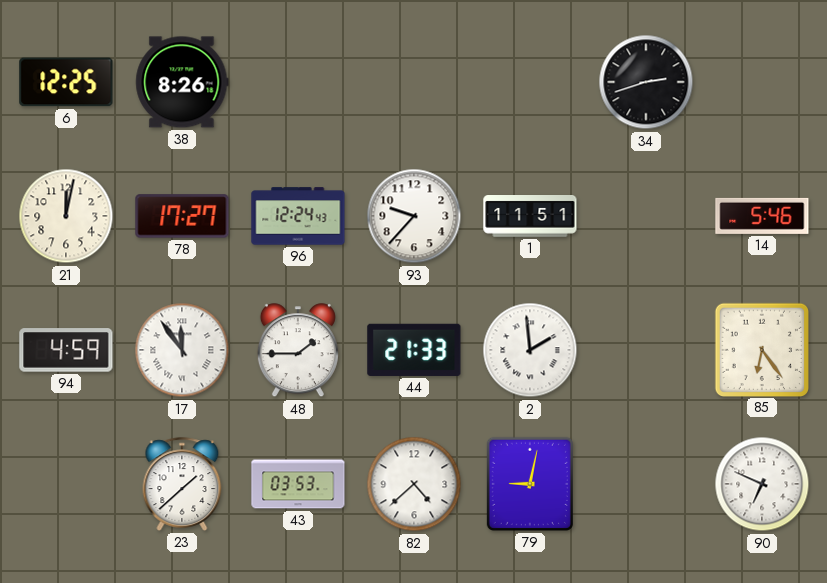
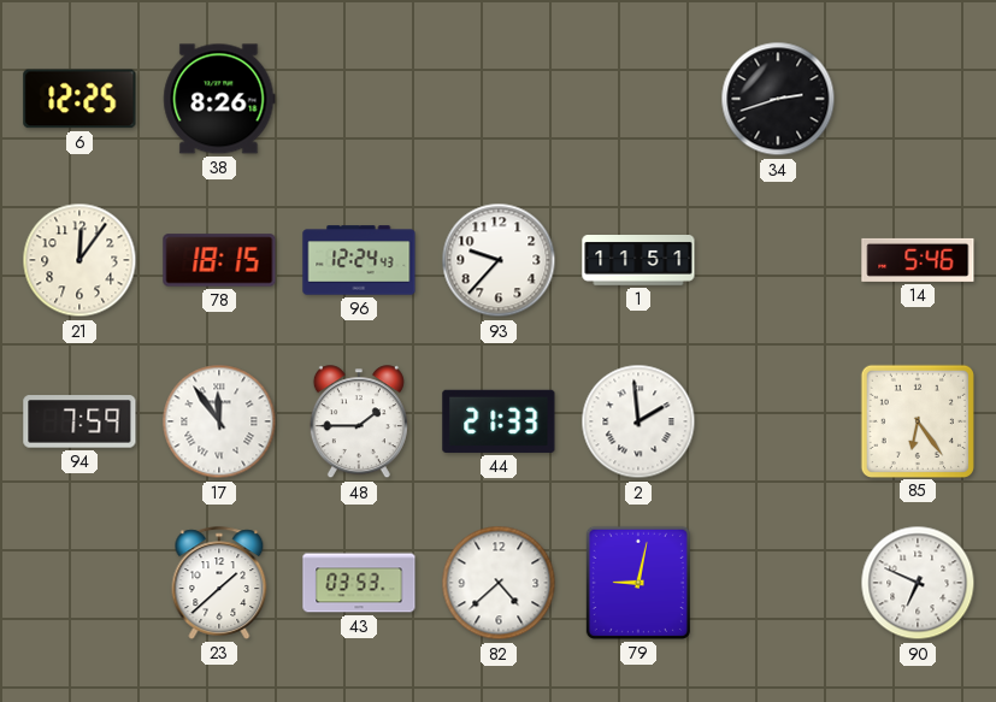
21: 12:02 -> 12:06
78: 17:27 -> 18:15
94: 4:59 -> 7:59
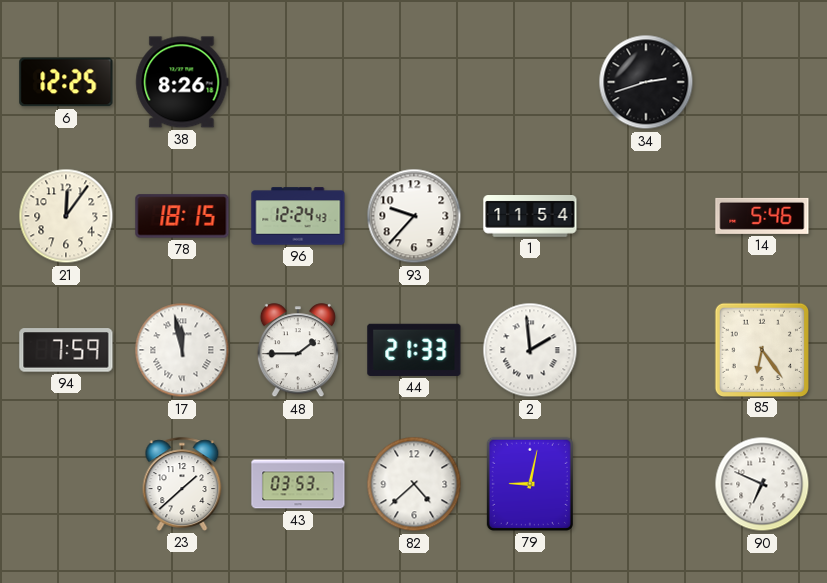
1: 11:51 -> 11:54
17: 11:54 -> 11:58
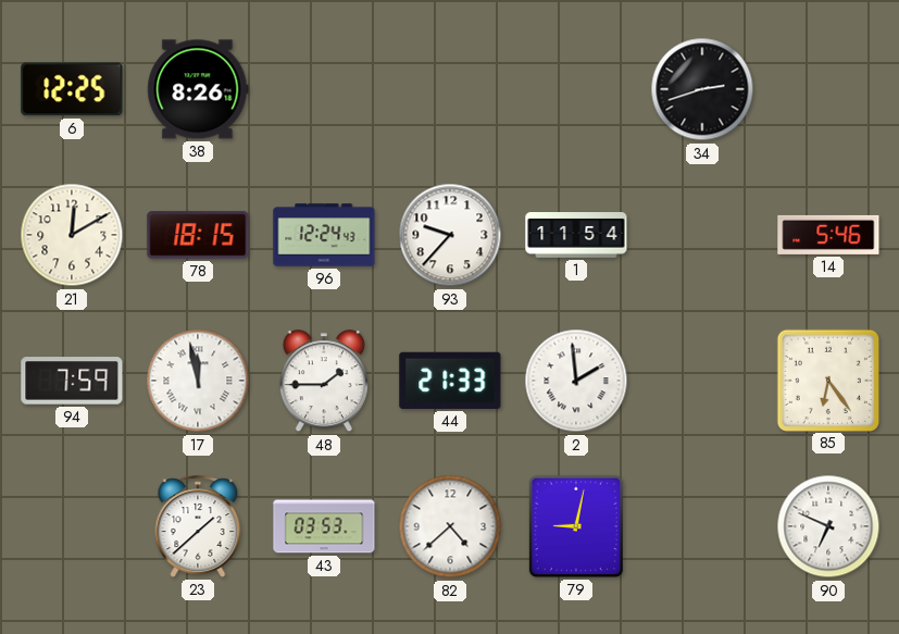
21: 12:06 -> 12:10
